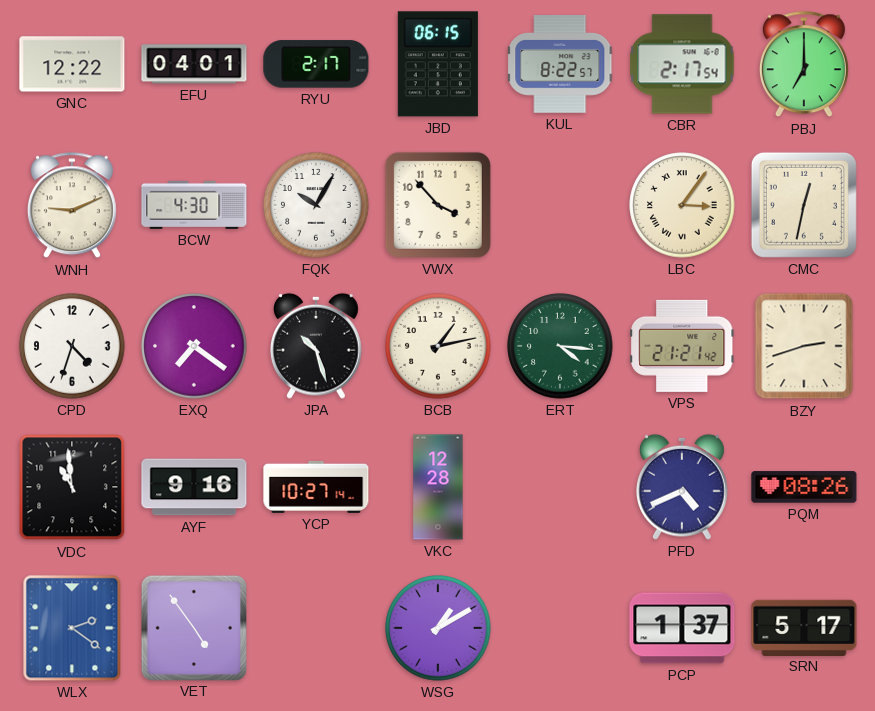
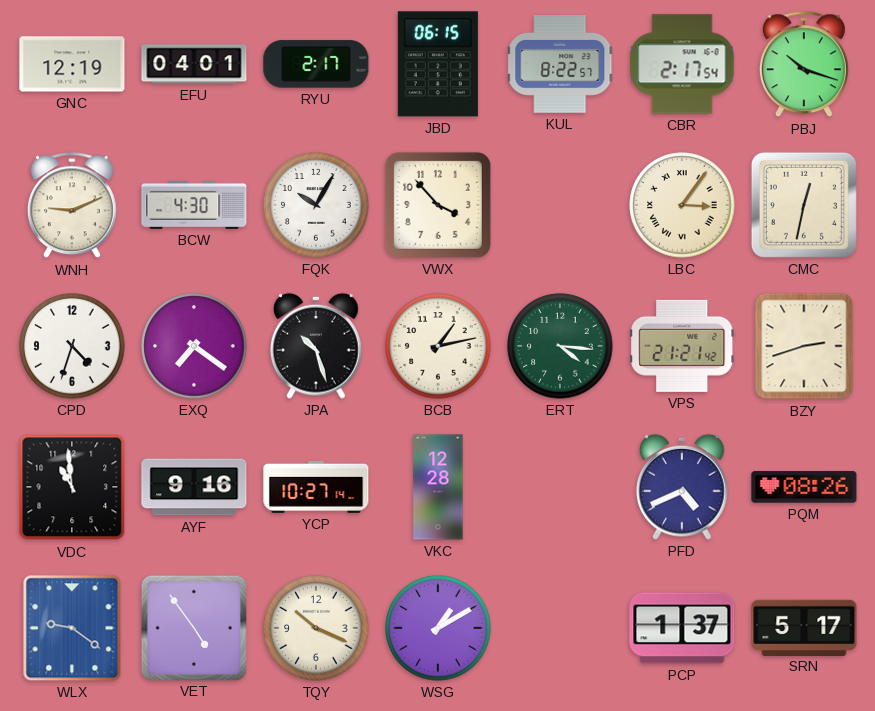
GNC: 12:22 -> 12:19
PBJ: 7:00 -> 10:18
WLX: 2:21 -> 9:21
TQY: none -> 10:19
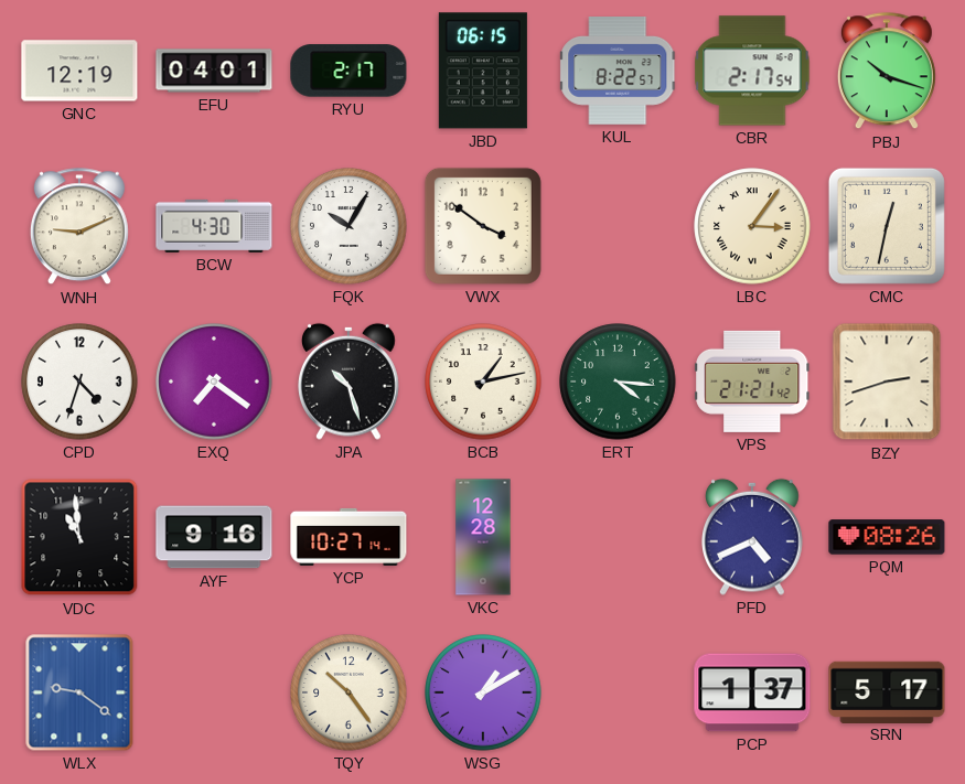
VWX: 3:53 -> 3:51
VET: 4:54 -> none
TQY: 10:19 -> 10:24
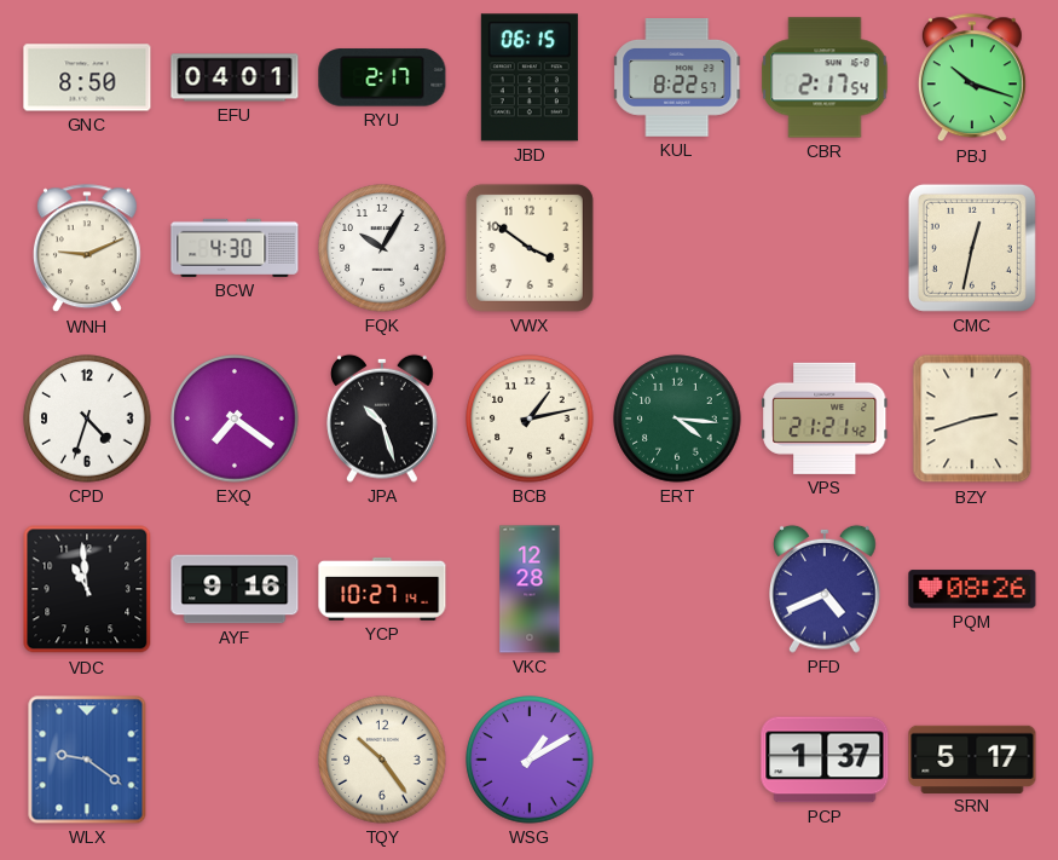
GNC: 12:19 -> 8:50
LBC: 3:06 -> none
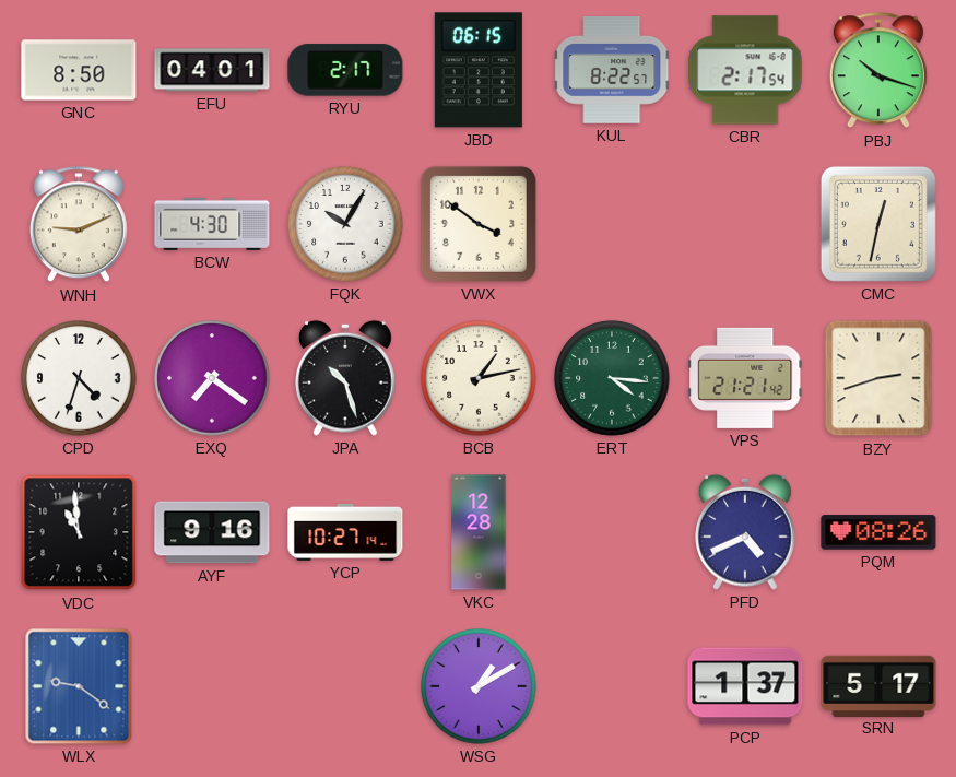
TQY: 10:24 -> none
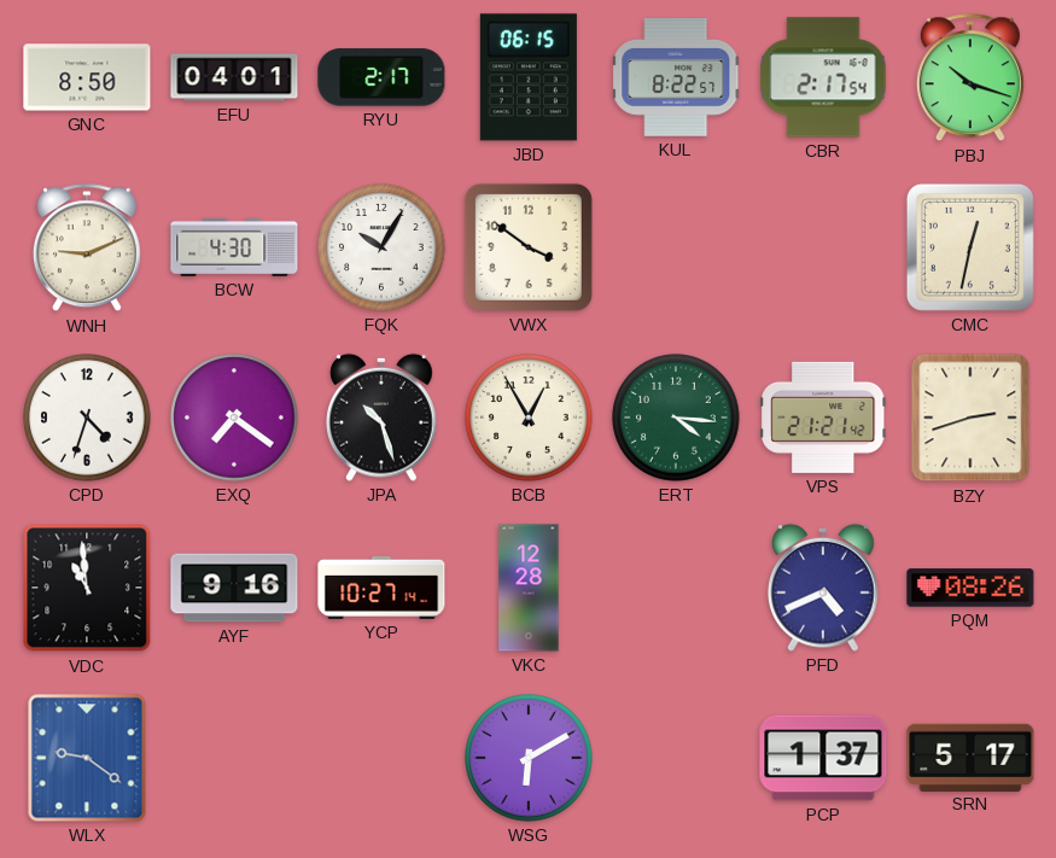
BCB: 1:13 -> 12:55
WSG: 1:10 -> 6:10
